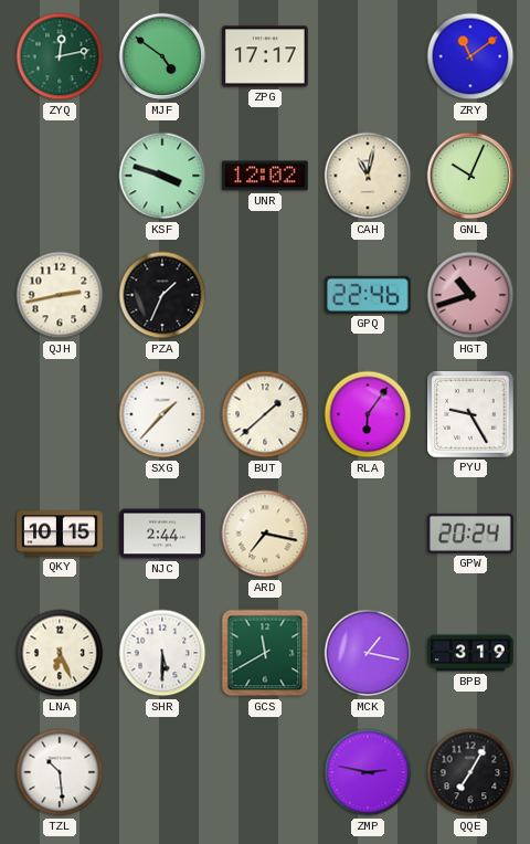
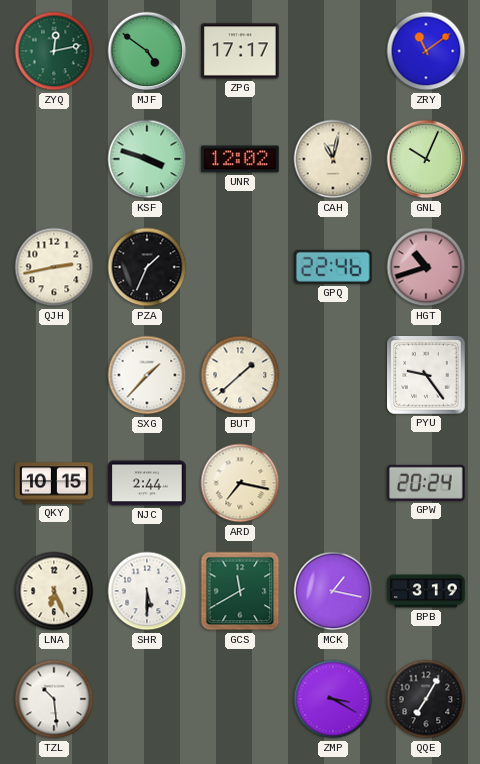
RLA: 6:06 -> none
PYU: 9:25 -> 9:24
ZMP: 2:47 -> 3:20
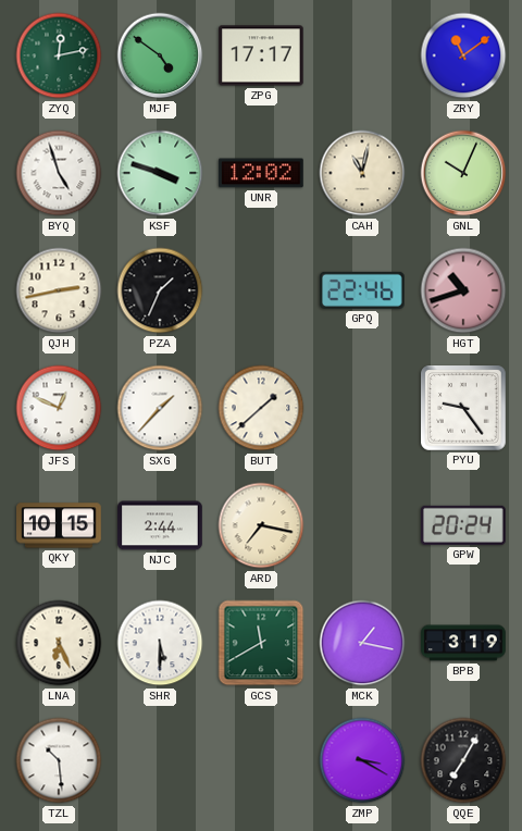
BYQ: none -> 4:57
JFS: none -> 12:49
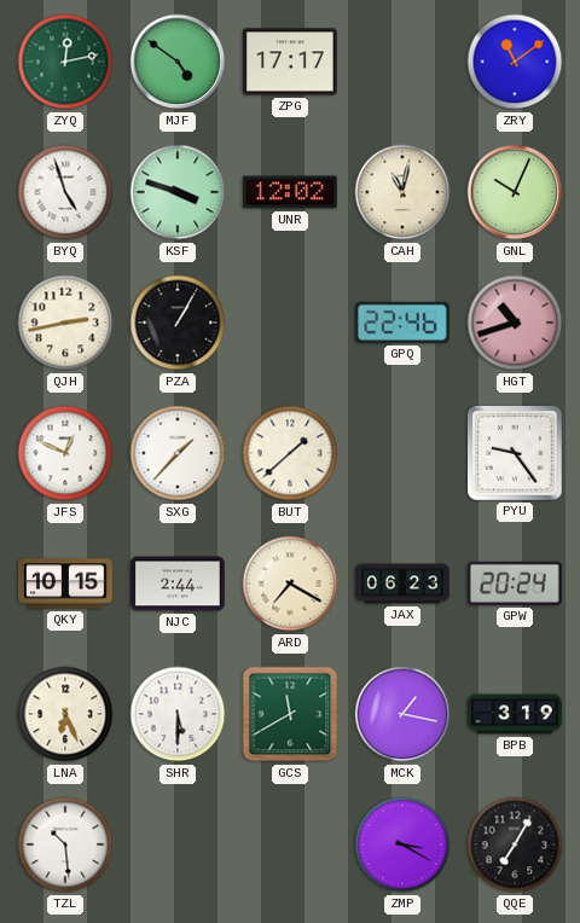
PZA: 1:34 -> 1:05
ARD: 7:17 -> 7:20
JAX: none -> 06:23
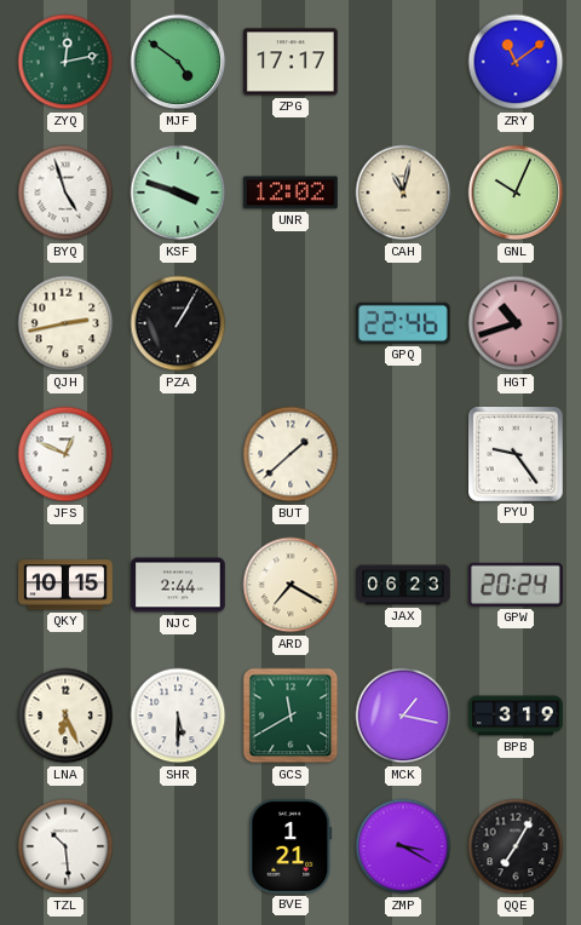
SXG: 1:37 -> none
BVE: none -> 1:21
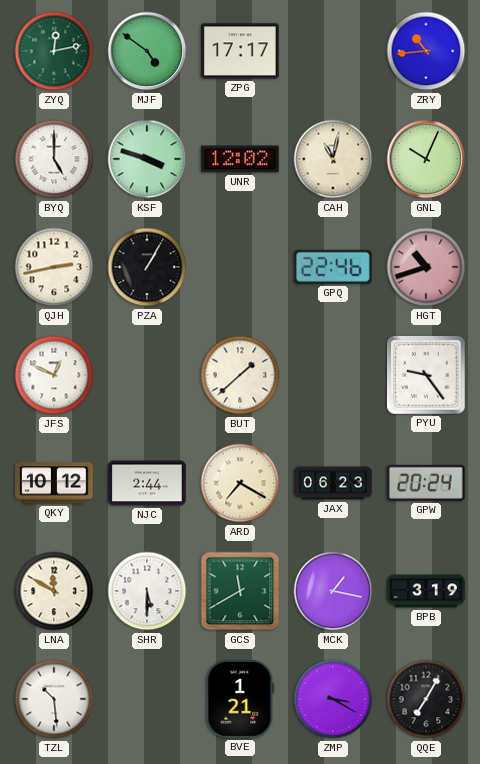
ZRY: 11:09 -> 10:44
BYQ: 4:57 -> 5:00
QKY: 10:15 -> 10:12
LNA: 6:26 -> 11:50
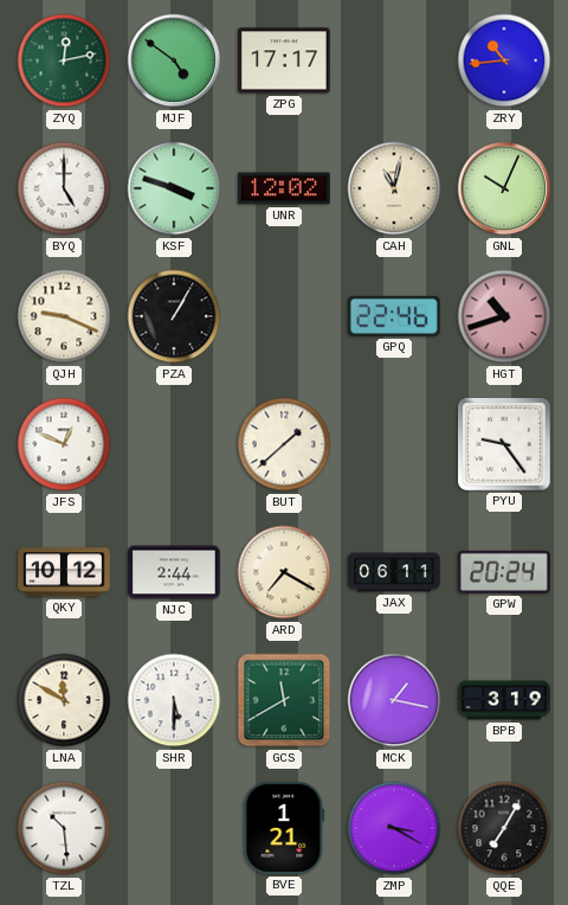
QJH: 2:43 -> 9:19
JAX: 06:23 -> 06:11
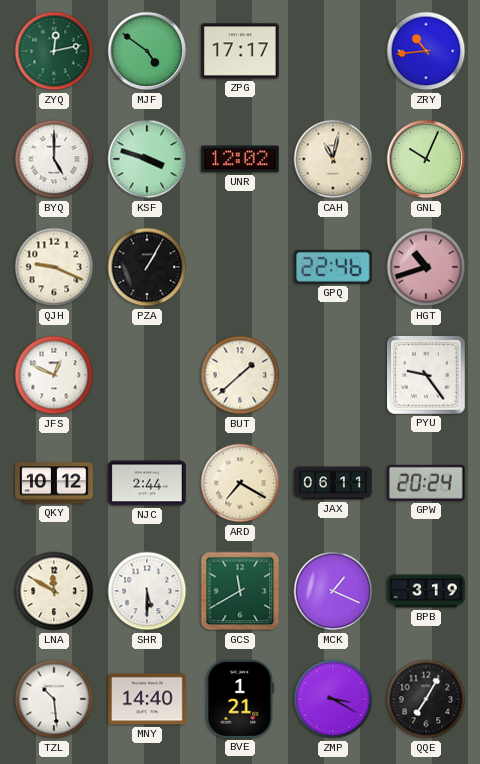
MCK: 1:17 -> 1:19
MNY: none -> 14:40
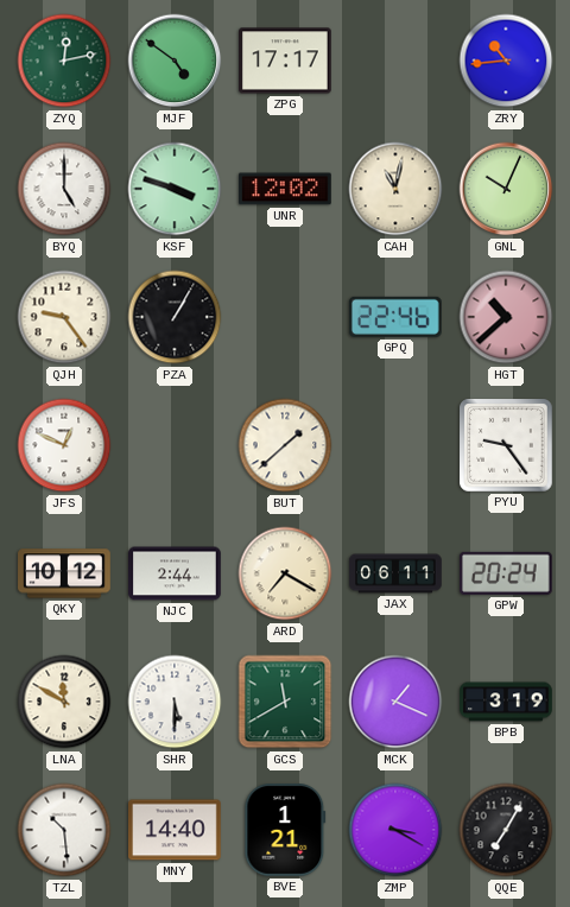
QJH: 9:19 -> 9:24
HGT: 10:42 -> 10:38
